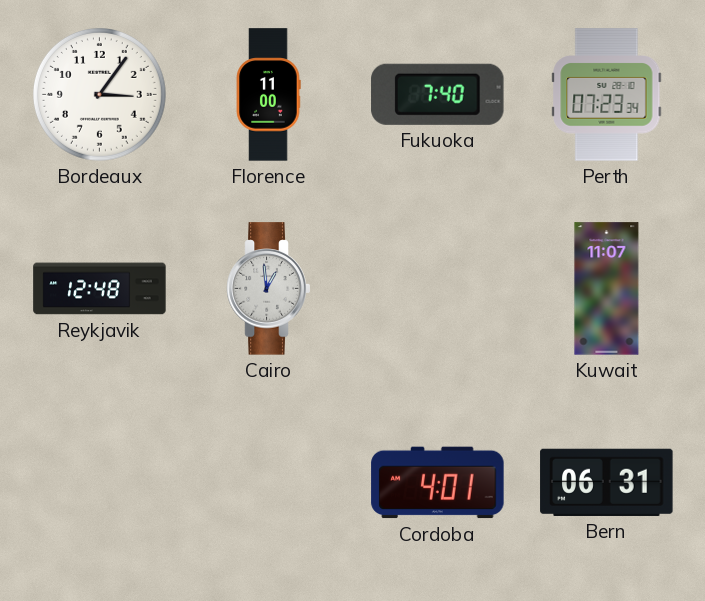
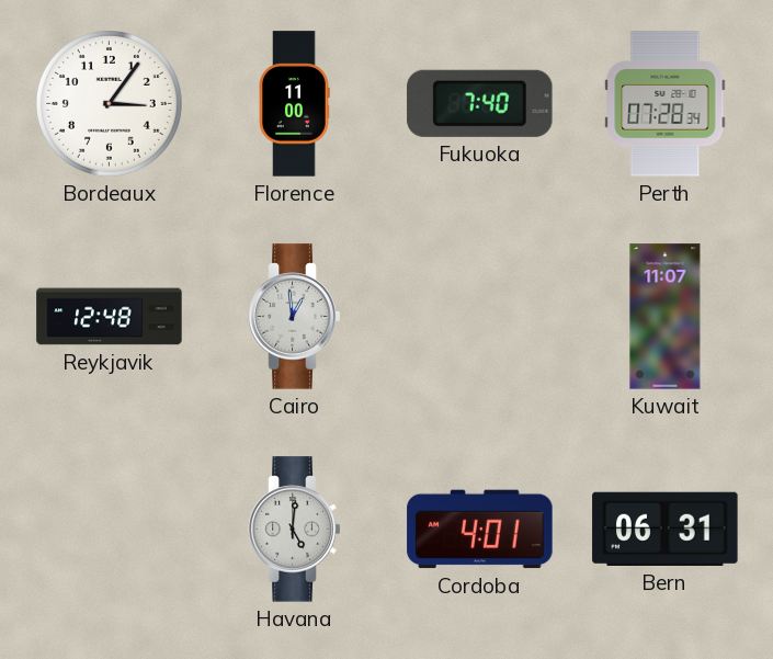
Perth: 07:23 -> 07:28
Havana: none -> 5:01
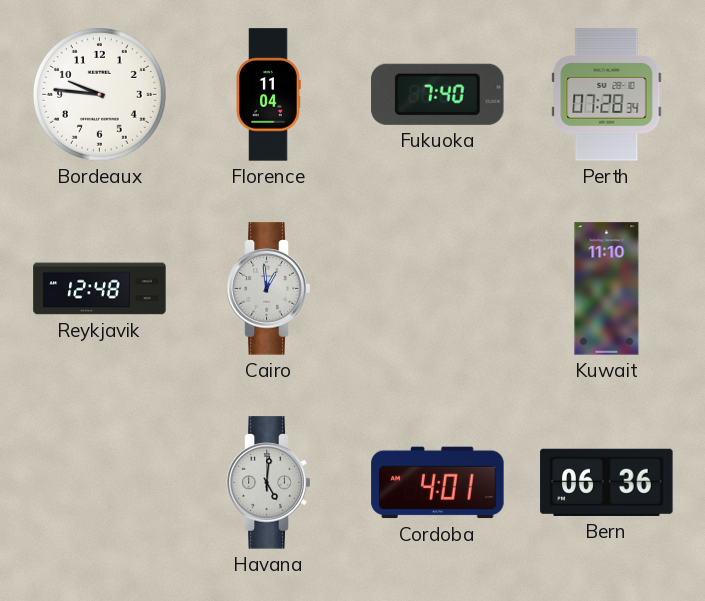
Bordeaux: 3:06 -> 9:46
Florence: 11:00 -> 11:04
Kuwait: 11:07 -> 11:10
Bern: 06:31 -> 06:36
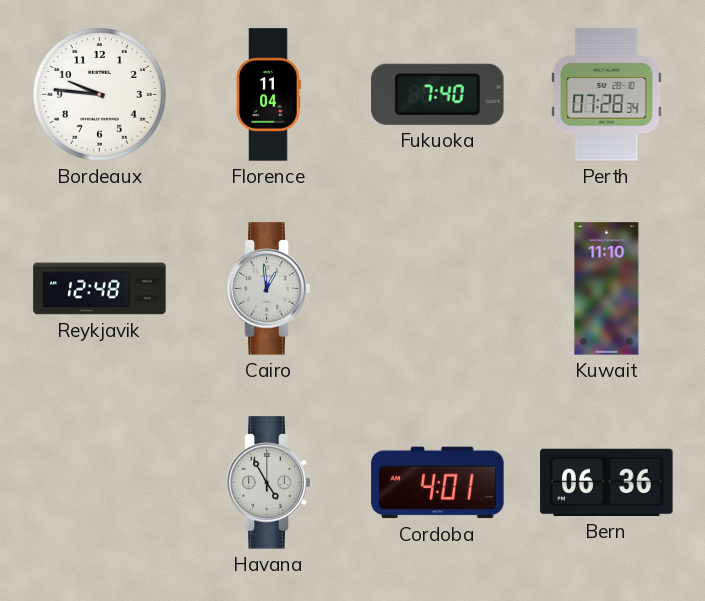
Havana: 5:01 -> 4:55
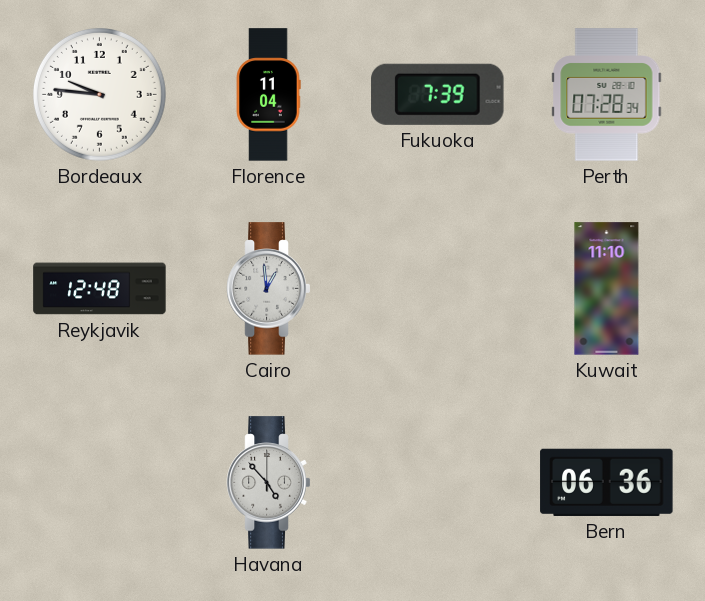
Fukuoka: 7:40 -> 7:39
Havana: 4:55 -> 4:53
Cordoba: 4:01 -> none
